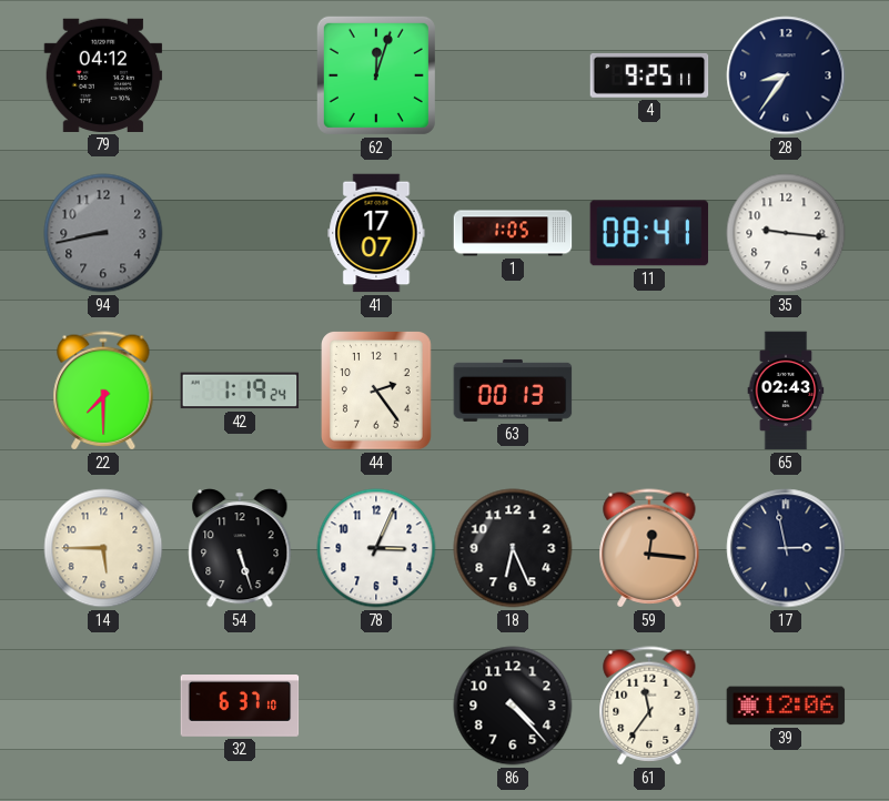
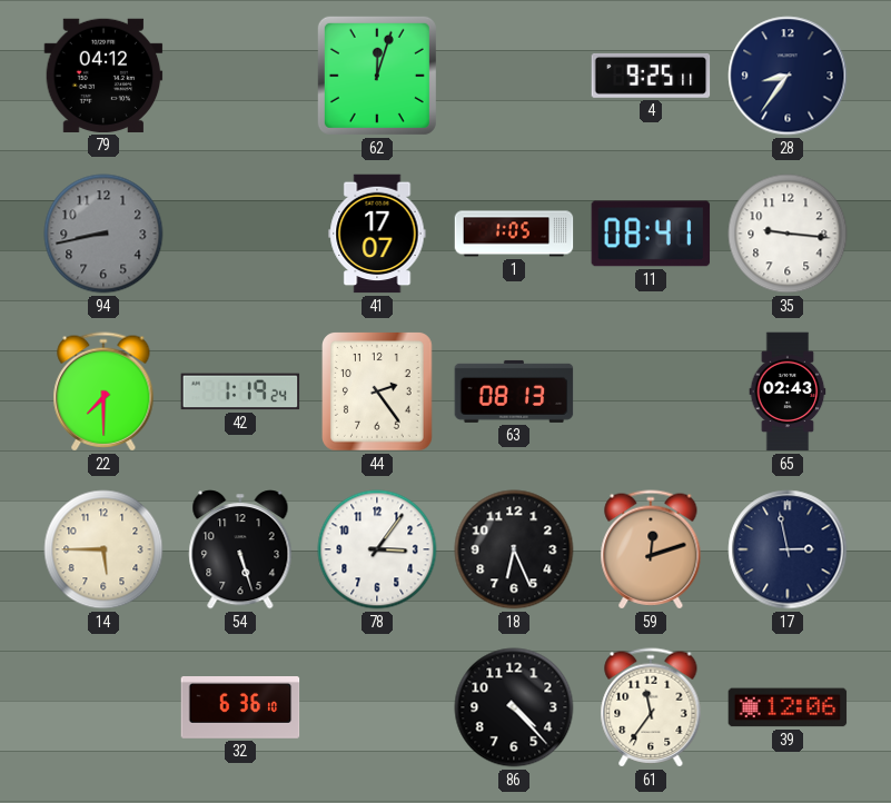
63: 00:13 -> 08:13
78: 3:04 -> 3:06
59: 12:16 -> 12:12
32: 6:37 -> 6:36
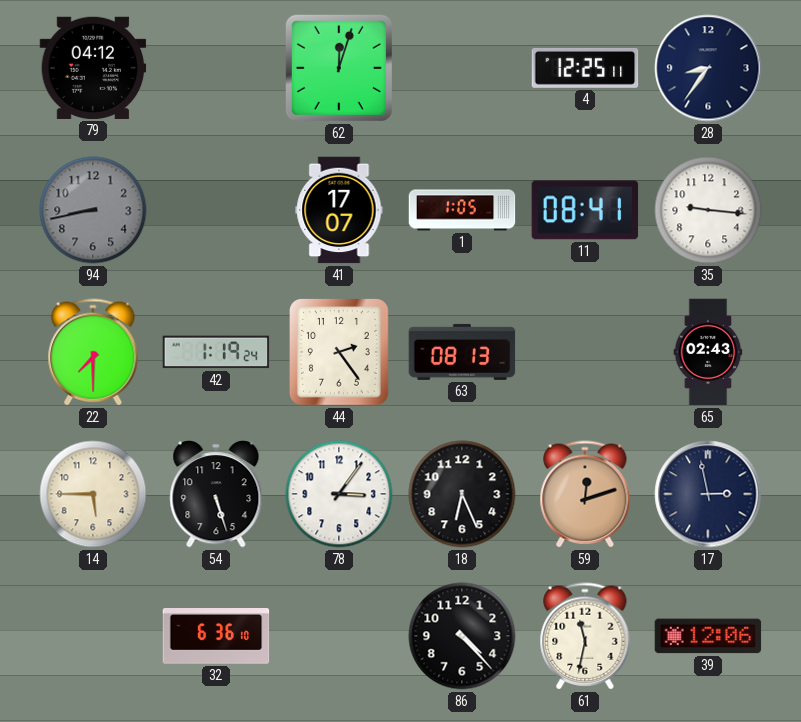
4: 9:25 -> 12:25
61: 11:36 -> 11:32
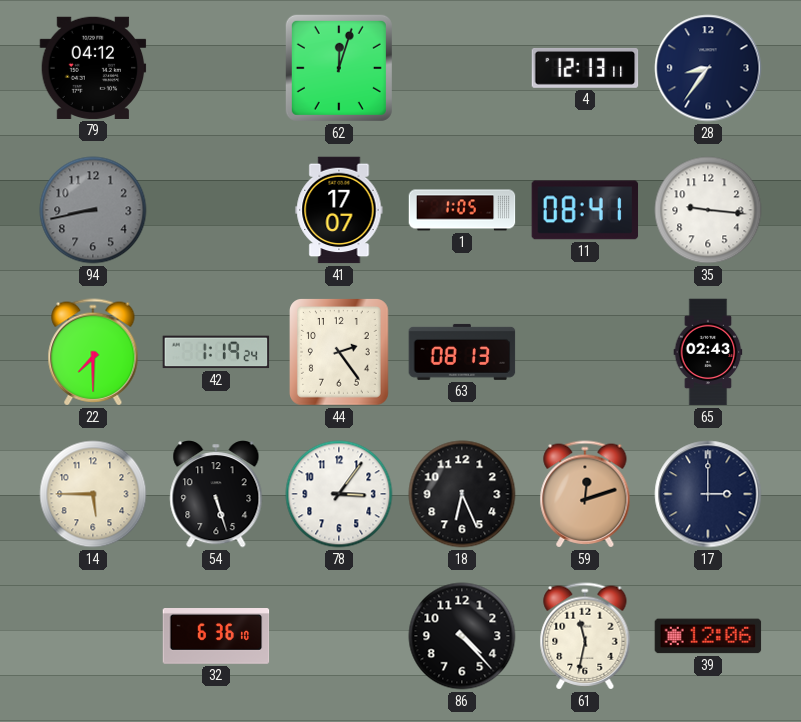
4: 12:25 -> 12:13
17: 2:58 -> 3:00
